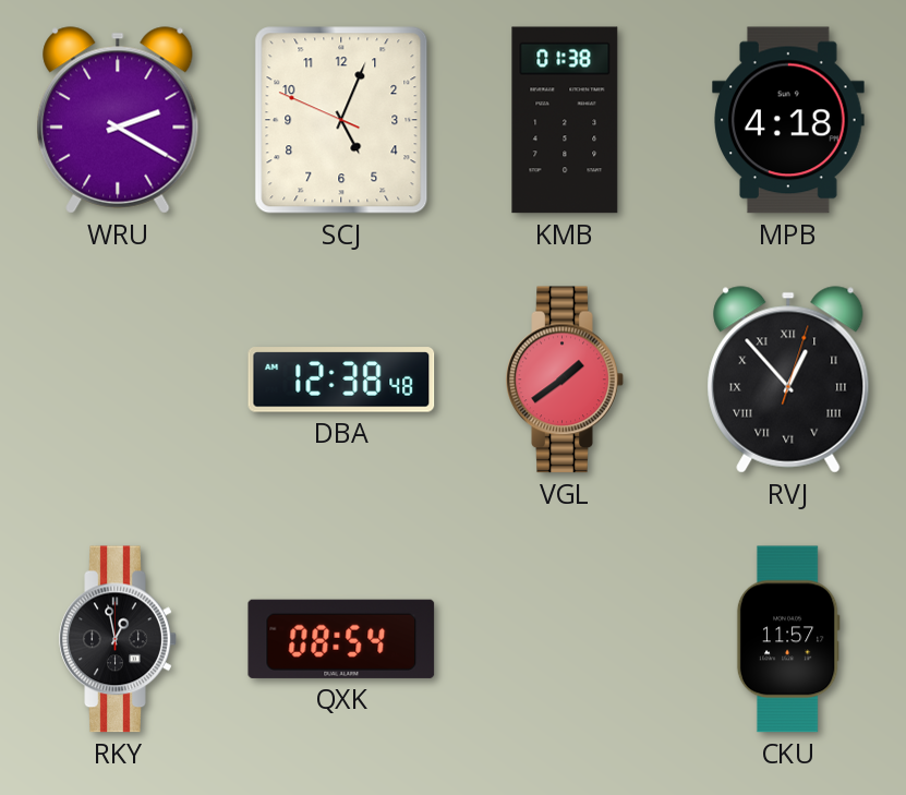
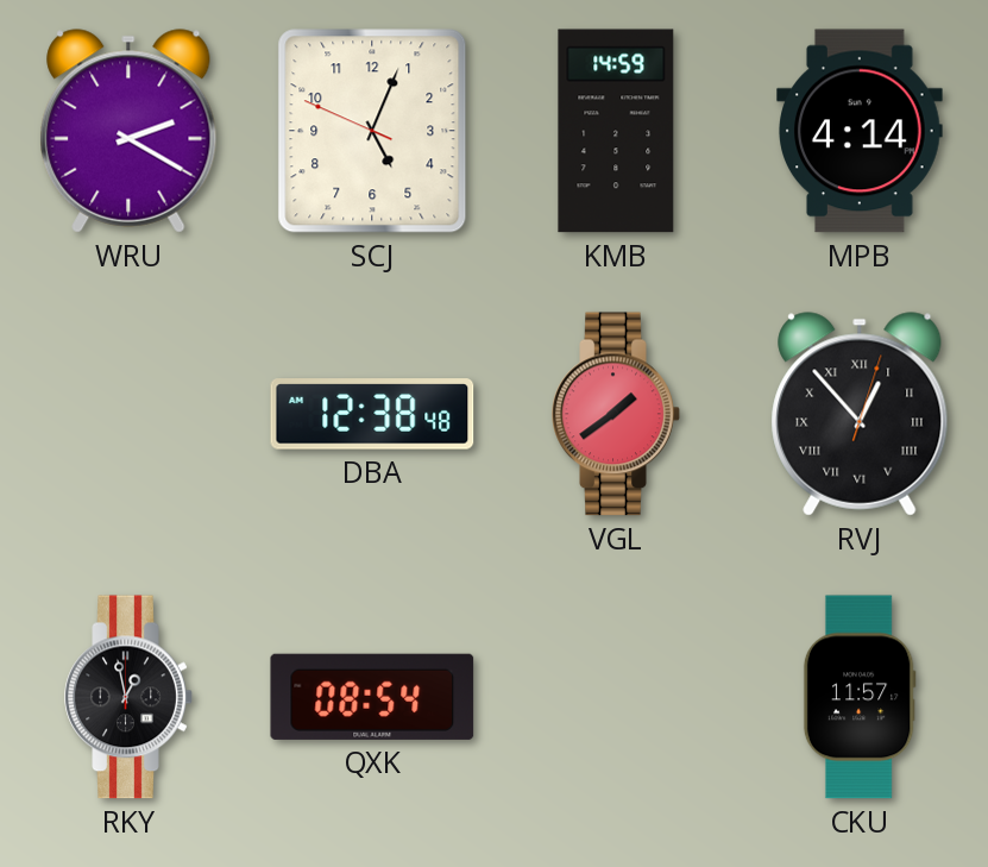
KMB: 01:38 -> 14:59
MPB: 4:18 -> 4:14
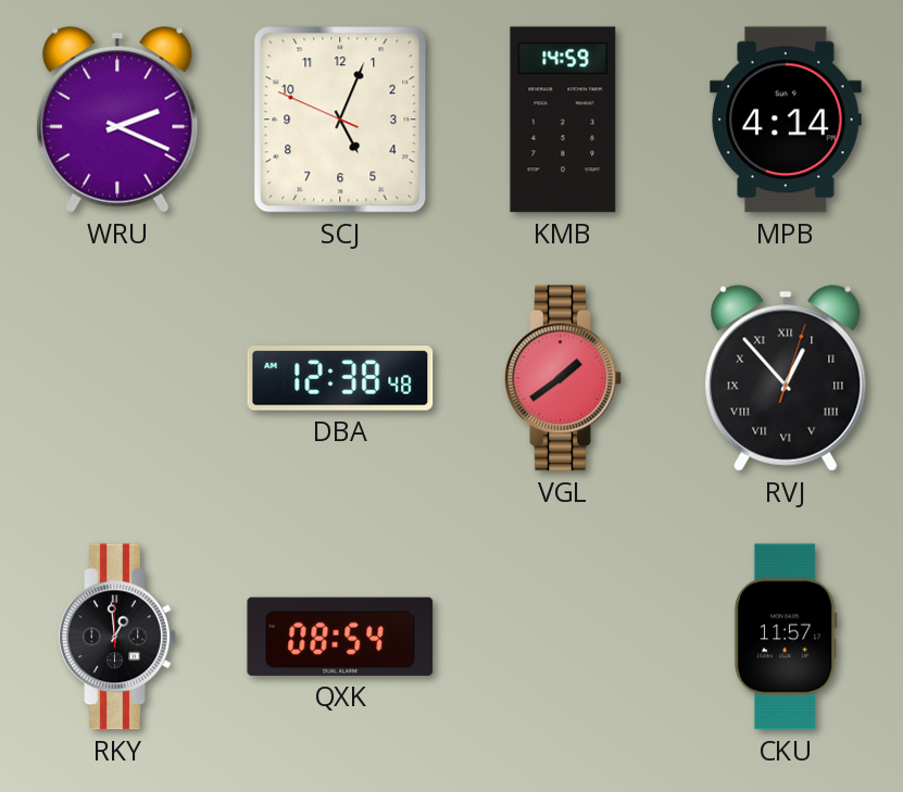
WRU: 2:20 -> 2:19
RKY: 12:58 -> 12:59
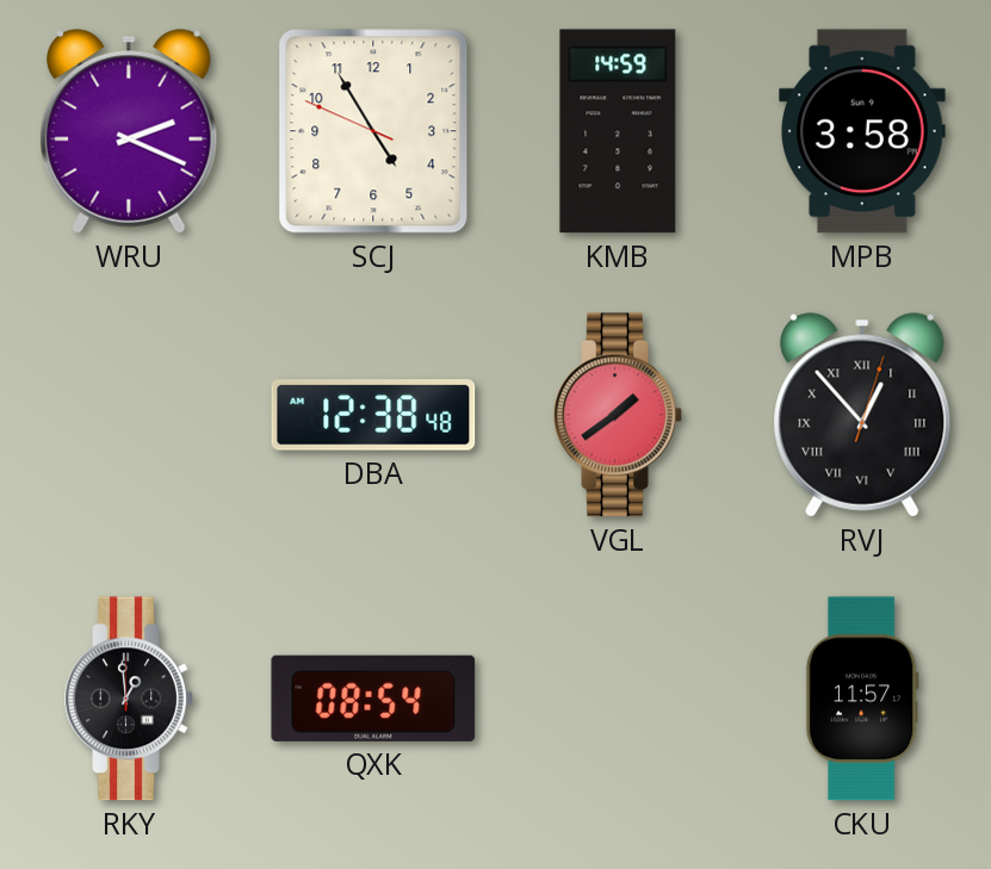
SCJ: 5:03 -> 4:54
MPB: 4:14 -> 3:58
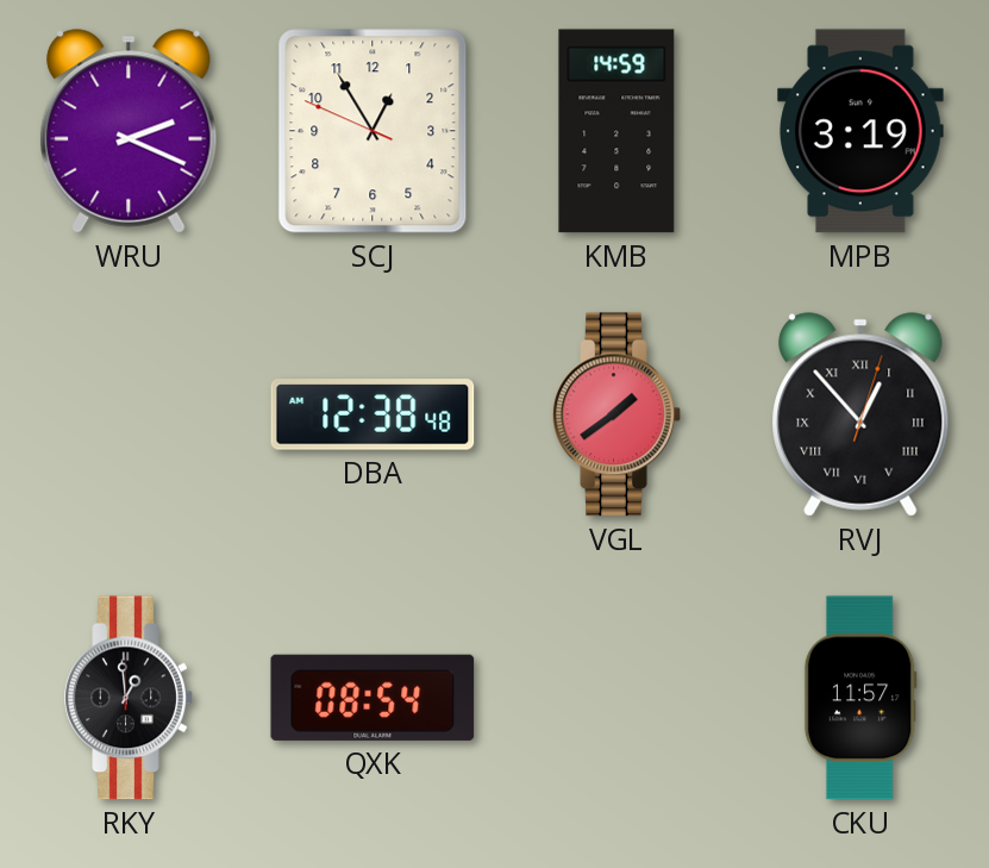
SCJ: 4:54 -> 12:54
MPB: 3:58 -> 3:19
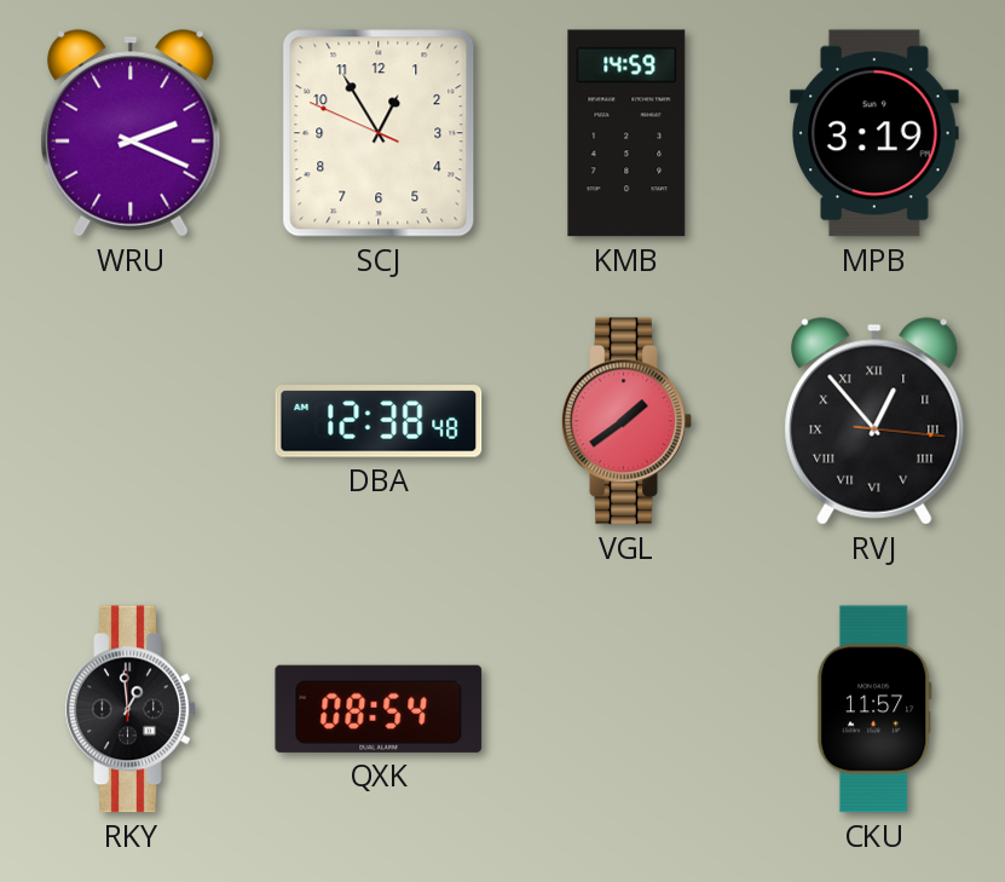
RVJ: 12:53:03 -> 12:53:16
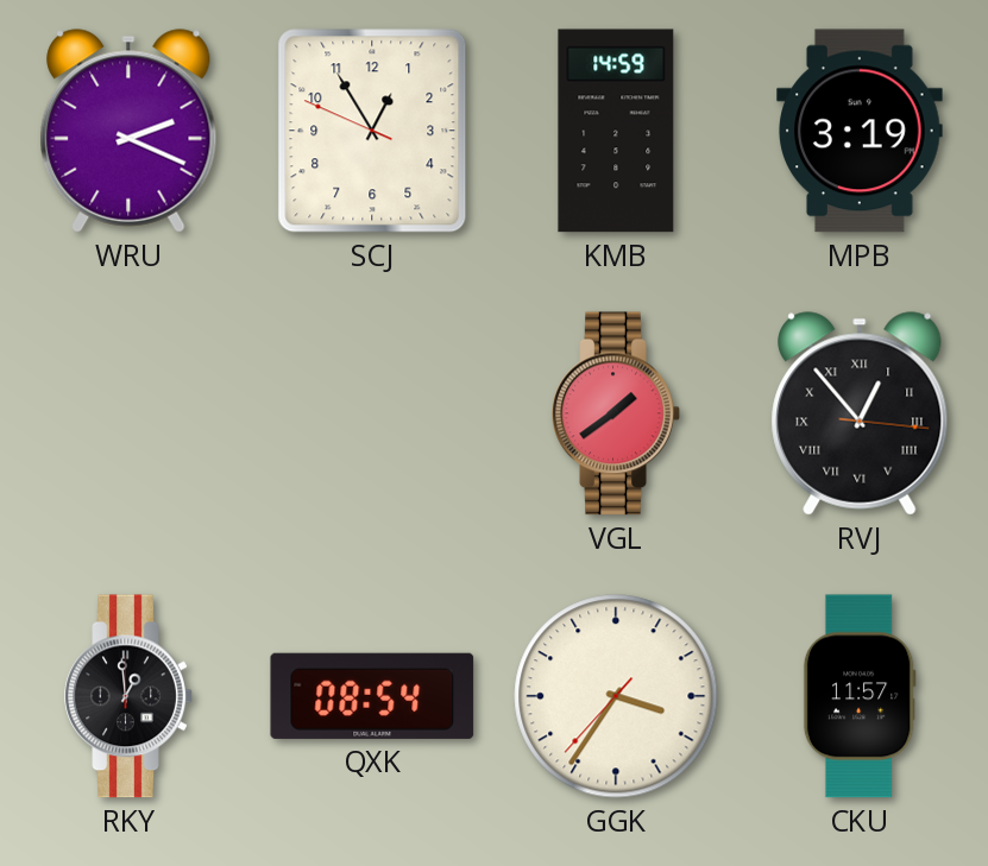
DBA: 12:38 -> none
GGK: none -> 3:35
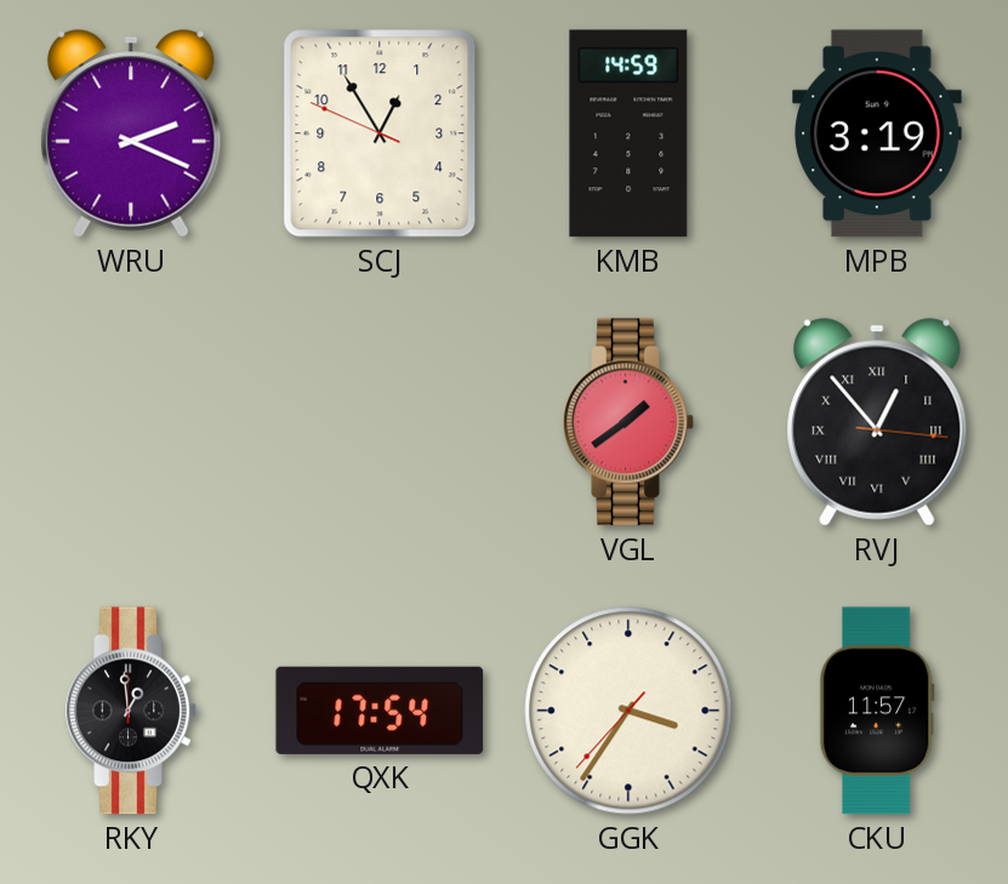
QXK: 08:54 -> 17:54
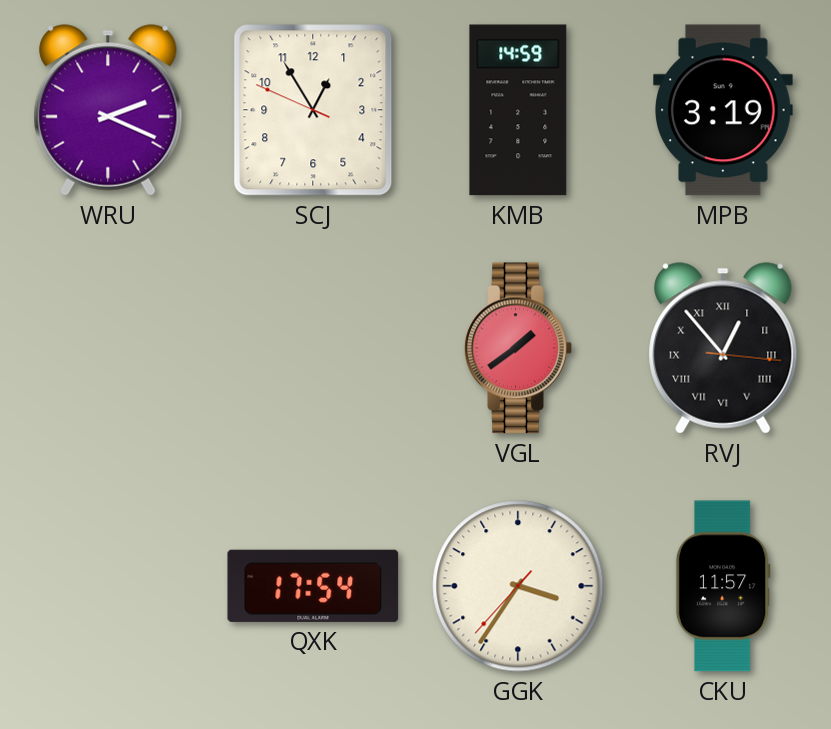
RKY: 12:59 -> none
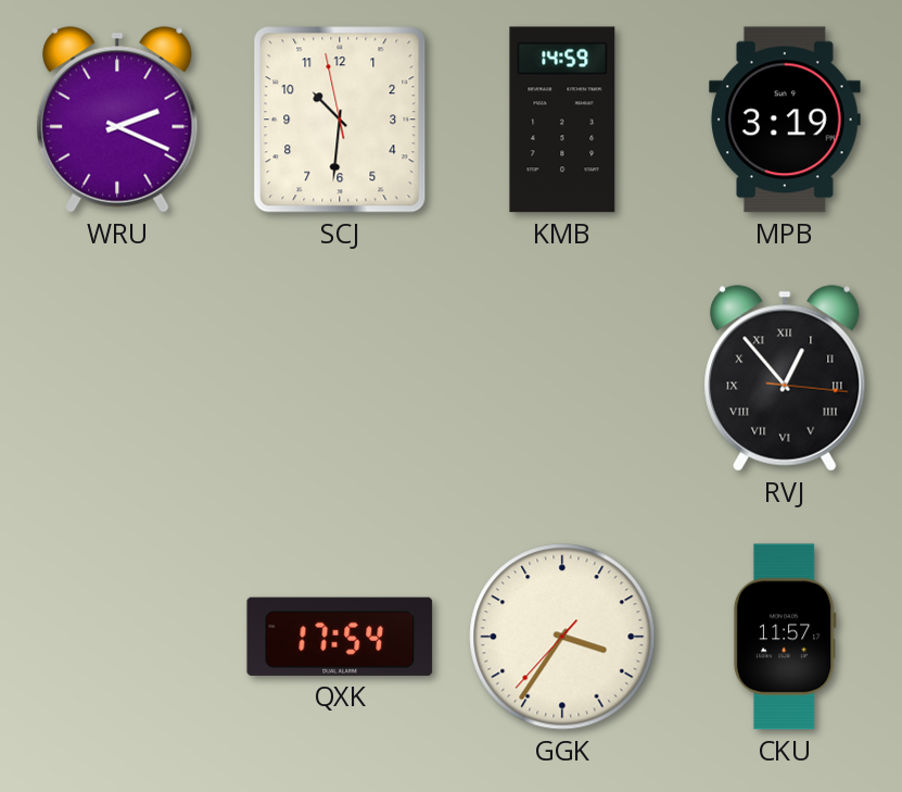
SCJ: 12:54 -> 10:30
VGL: 1:39 -> none
